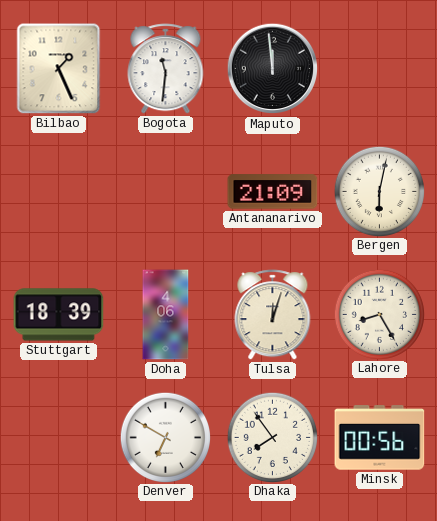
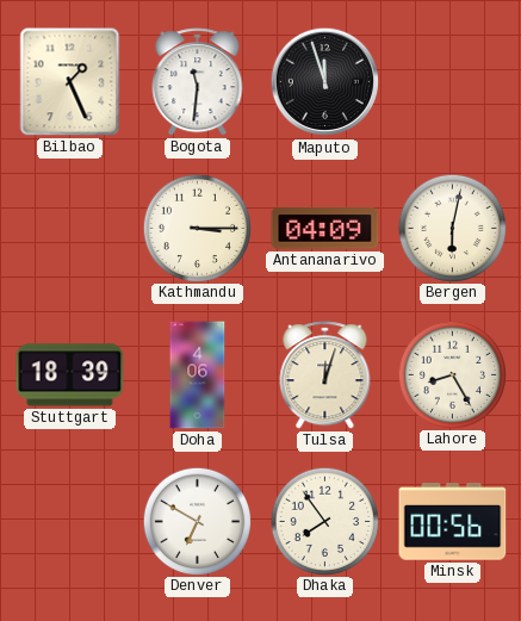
Maputo: 11:59 -> 11:57
Kathmandu: none -> 3:15
Antananarivo: 21:09 -> 04:09
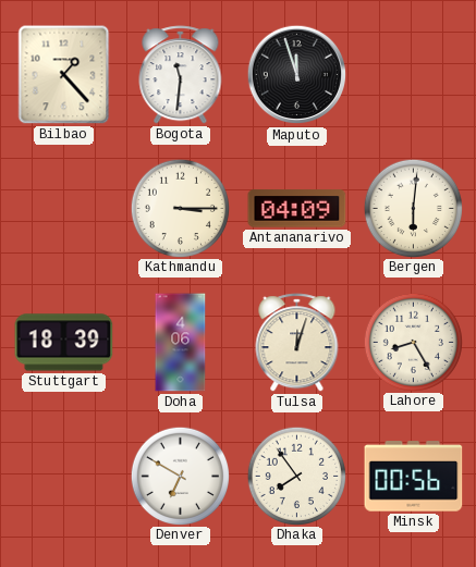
Bilbao: 1:26 -> 1:23
Bergen: 6:02 -> 6:01
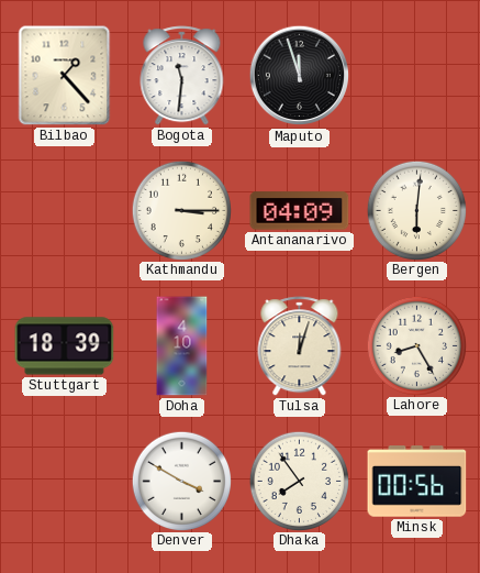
Doha: 4:06 -> 4:10
Denver: 6:50 -> 3:50
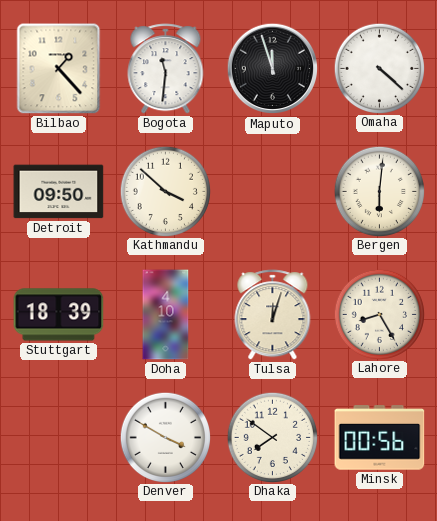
Omaha: none -> 4:22
Detroit: none -> 09:50
Kathmandu: 3:15 -> 3:52
Antananarivo: 04:09 -> none
Dhaka: 7:54 -> 7:51
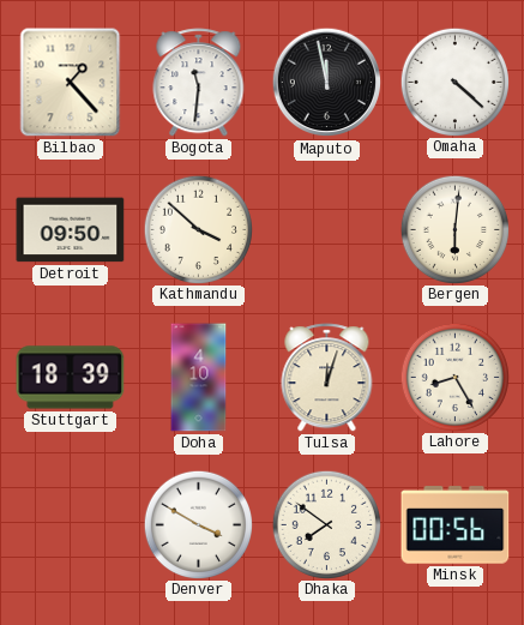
Maputo: 11:57 -> 11:58
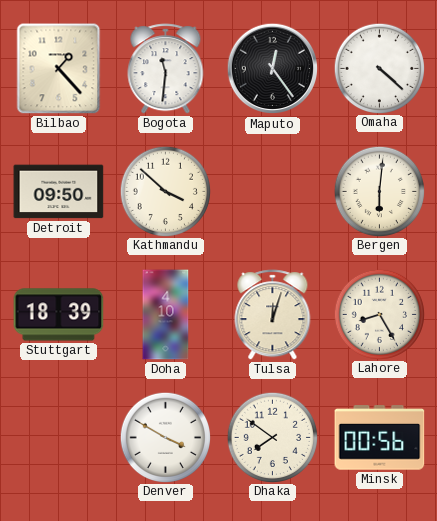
Maputo: 11:58 -> 12:24
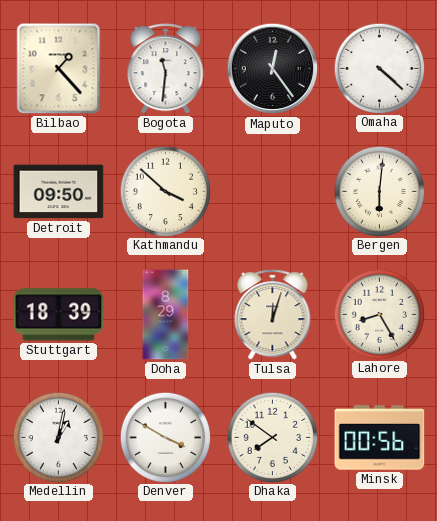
Doha: 4:10 -> 8:29
Medellin: none -> 1:02
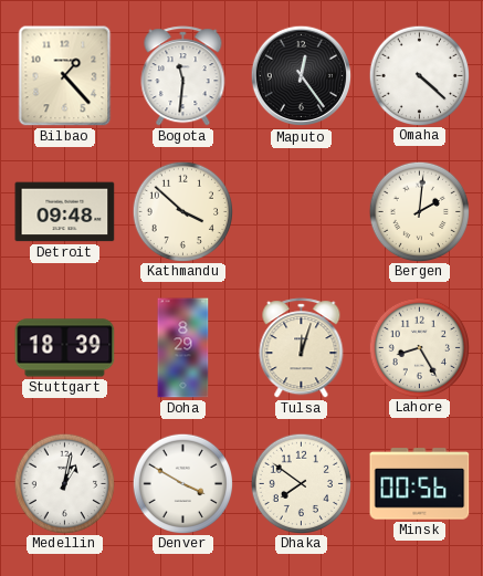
Detroit: 09:50 -> 09:48
Bergen: 6:01 -> 2:01
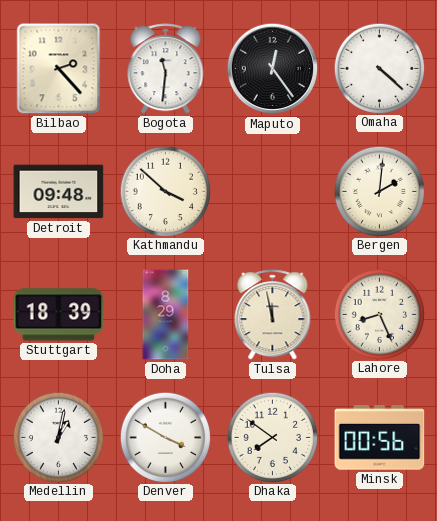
Bilbao: 1:23 -> 2:23
Tulsa: 12:03 -> 11:58
Lahore: 8:25 -> 8:26
